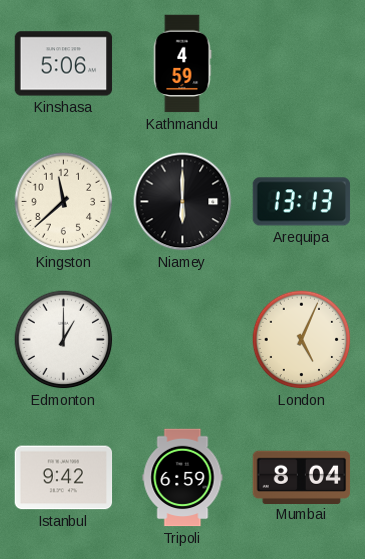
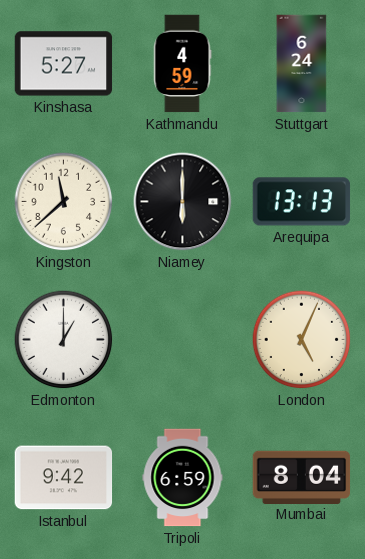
Kinshasa: 5:06 -> 5:27
Stuttgart: none -> 6:24
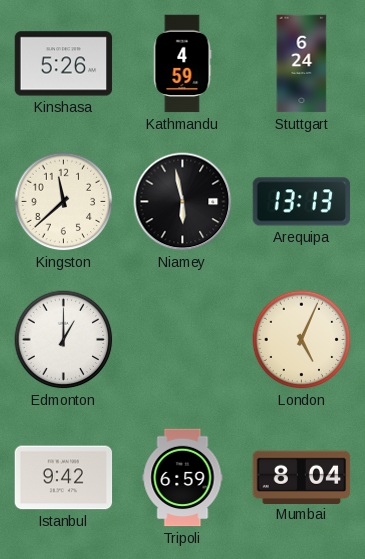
Kinshasa: 5:27 -> 5:26
Niamey: 6:00 -> 5:58
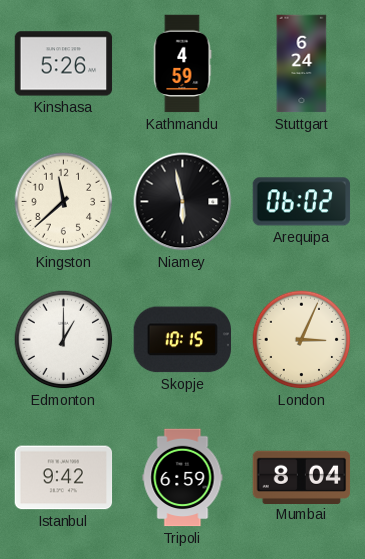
Arequipa: 13:13 -> 06:02
Skopje: none -> 10:15
London: 5:04 -> 3:04
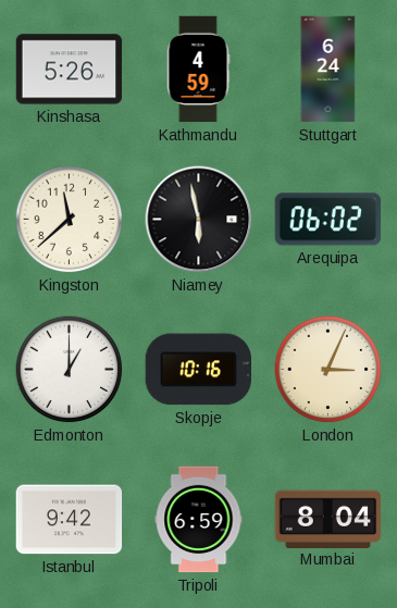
Skopje: 10:15 -> 10:16
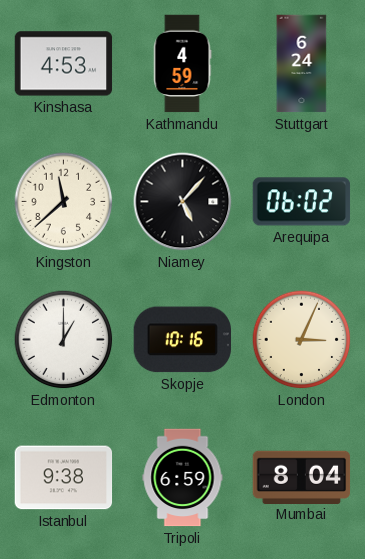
Kinshasa: 5:26 -> 4:53
Niamey: 5:58 -> 5:07
Istanbul: 9:42 -> 9:38
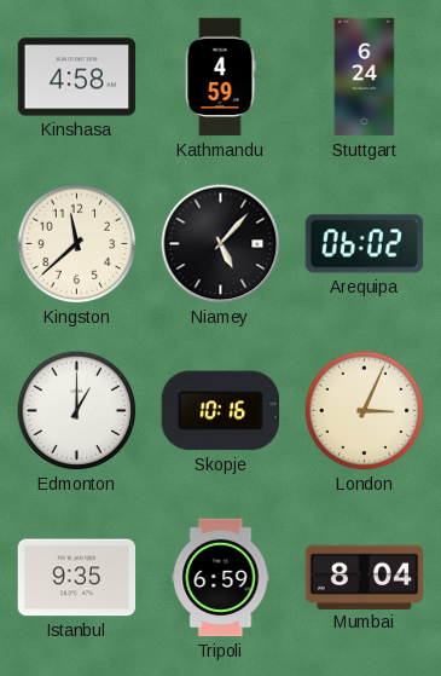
Kinshasa: 4:53 -> 4:58
Istanbul: 9:38 -> 9:35
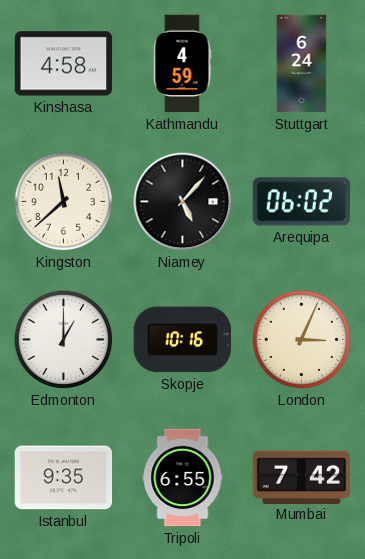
Tripoli: 6:59 -> 6:55
Mumbai: 8:04 -> 7:42
